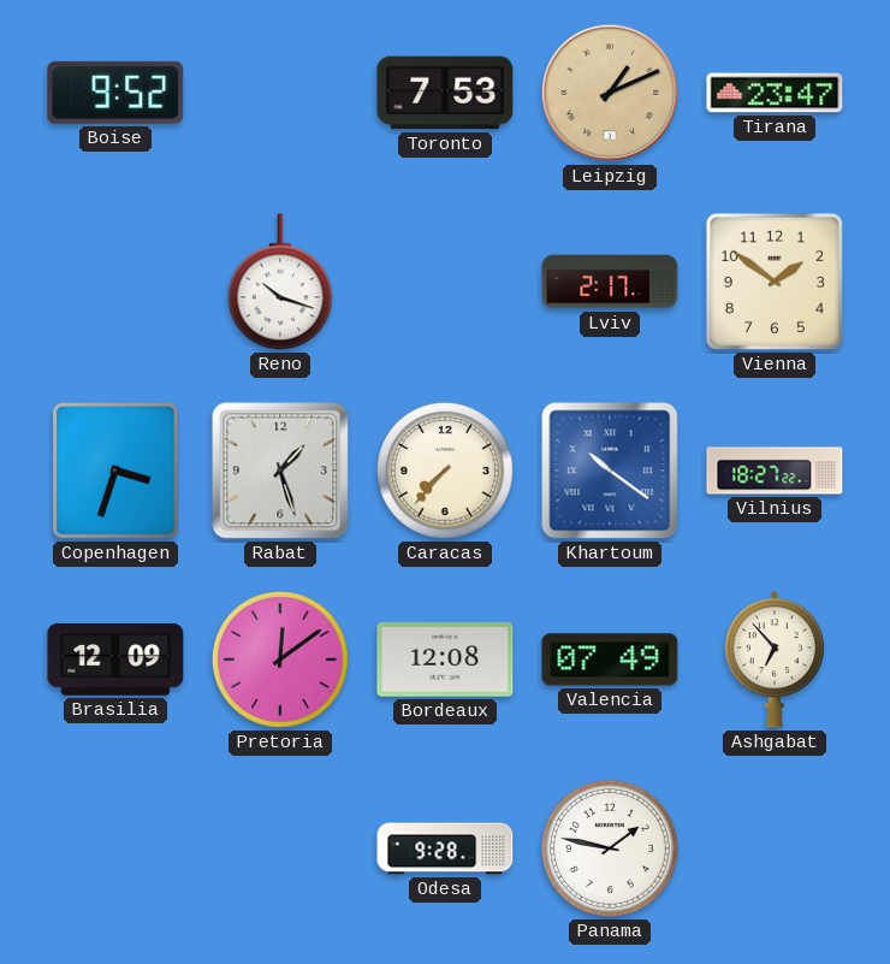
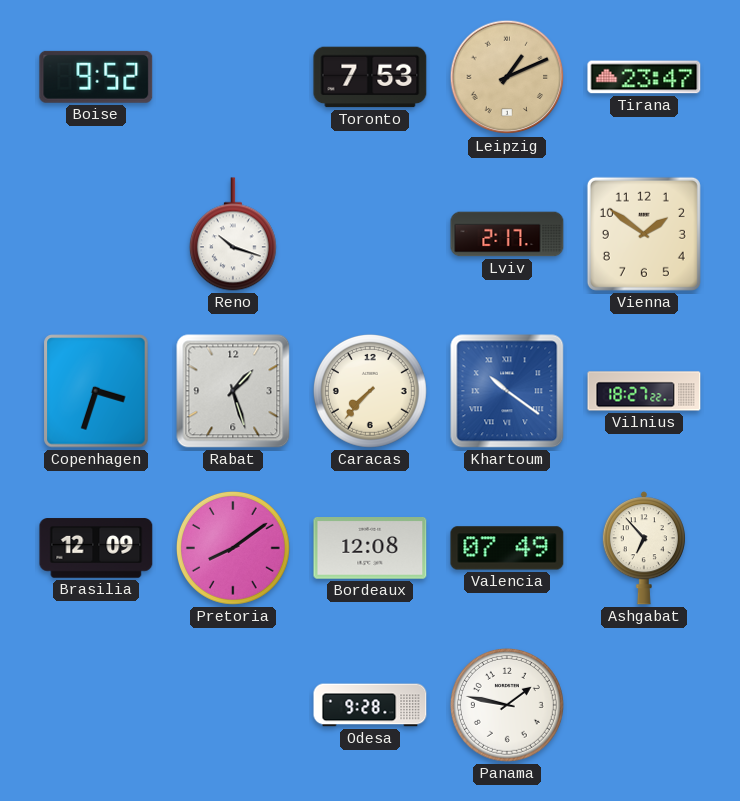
Pretoria: 12:09 -> 8:09
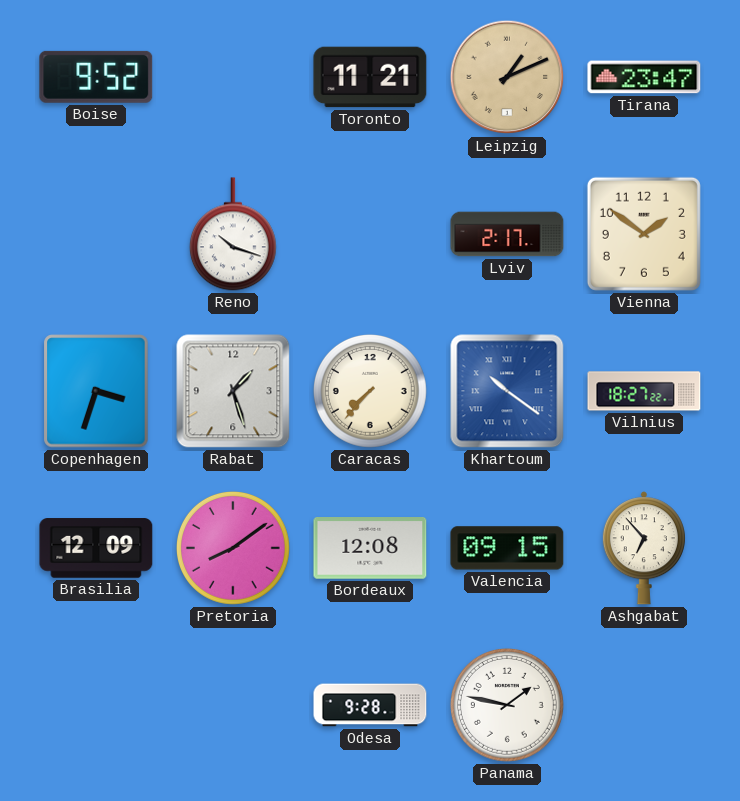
Toronto: 7:53 -> 11:21
Valencia: 07:49 -> 09:15
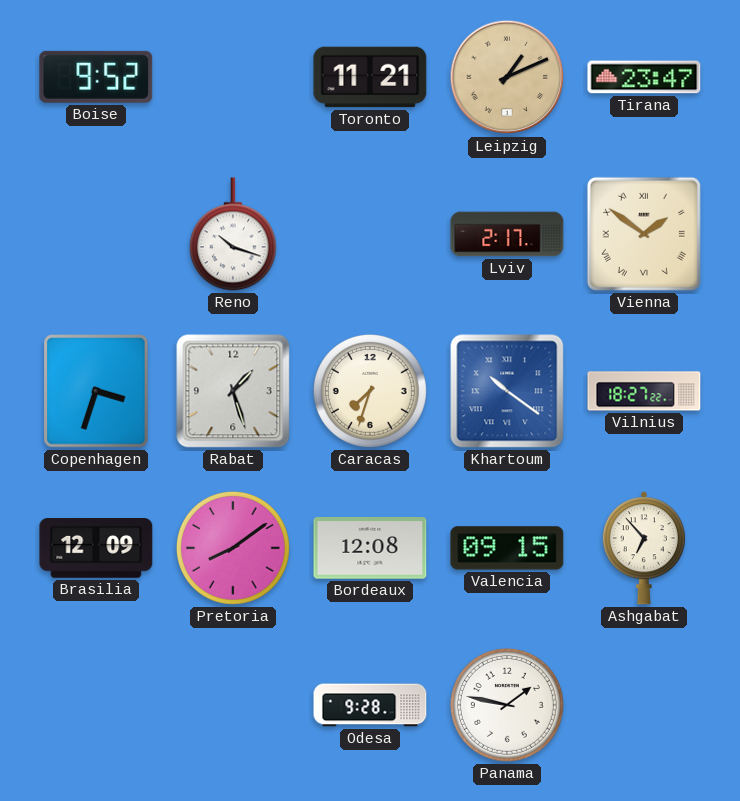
Vienna numerals: Arabic -> Roman
Caracas: 7:37 -> 7:33
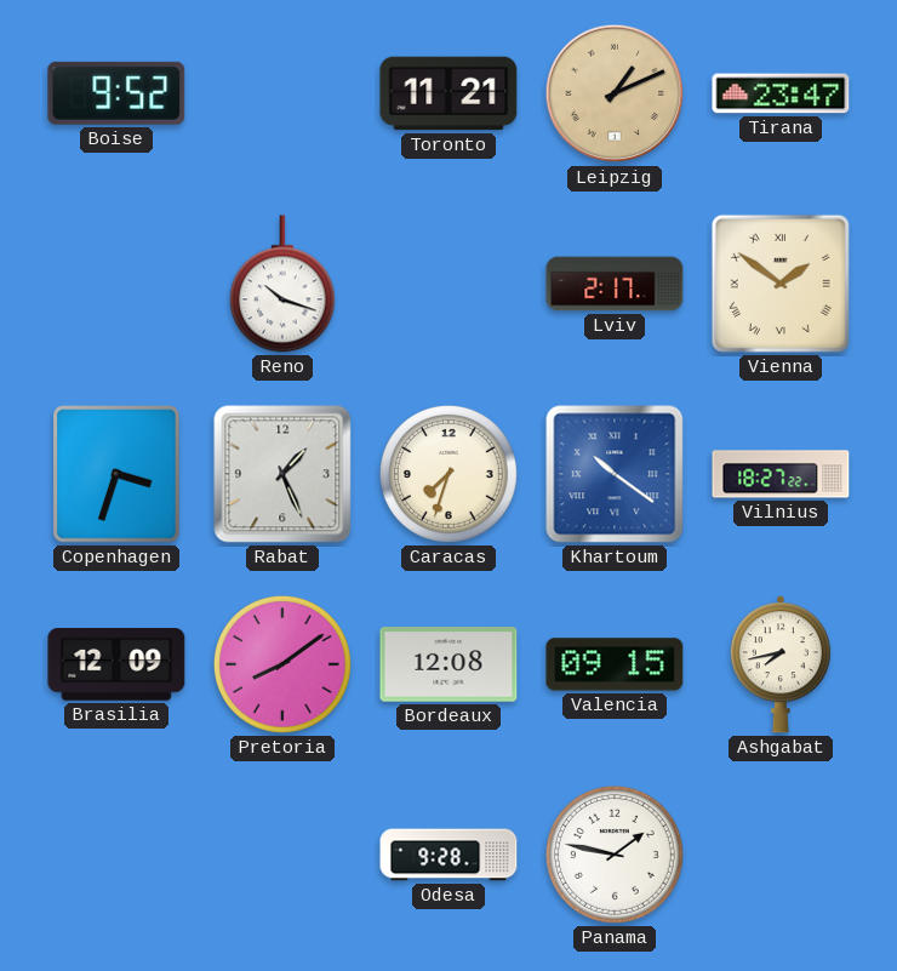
Rabat: 1:27 -> 1:26
Ashgabat: 6:53 -> 7:43
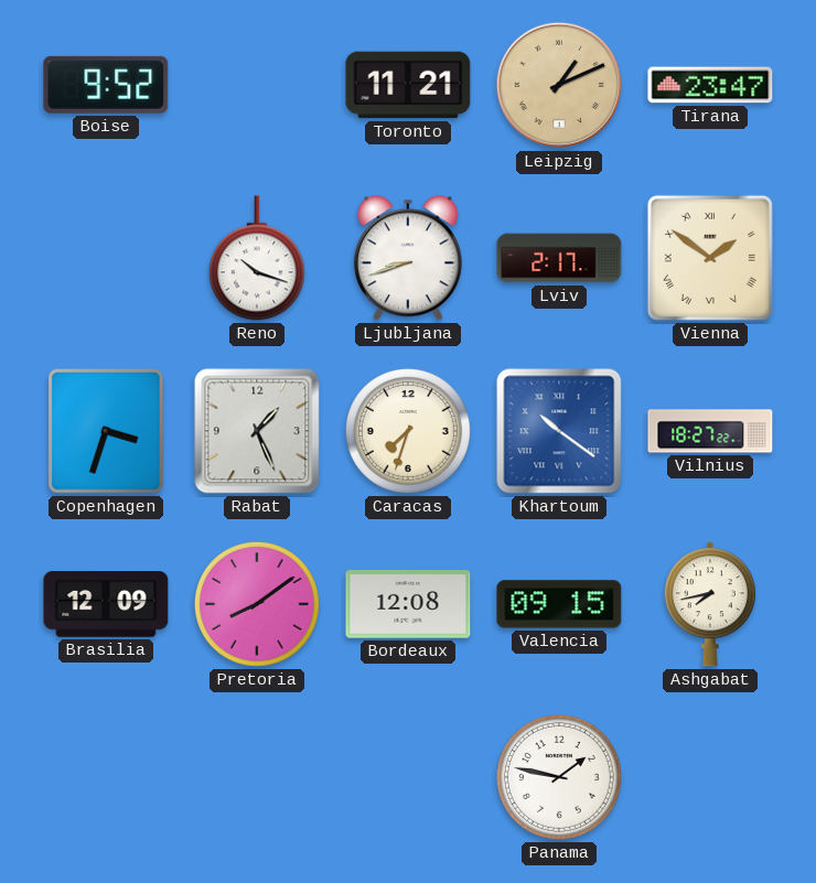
Ljubljana: none -> 8:42
Odesa: 9:28 -> none
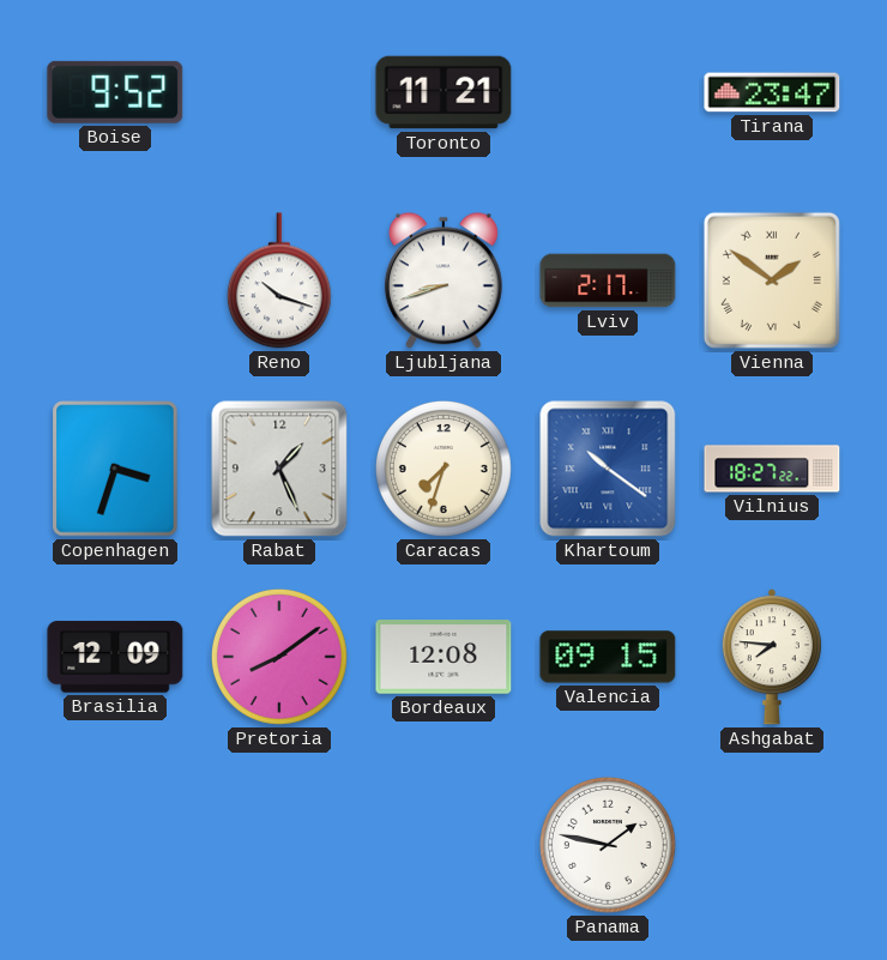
Leipzig: 1:11 -> none
Ashgabat: 7:43 -> 7:46
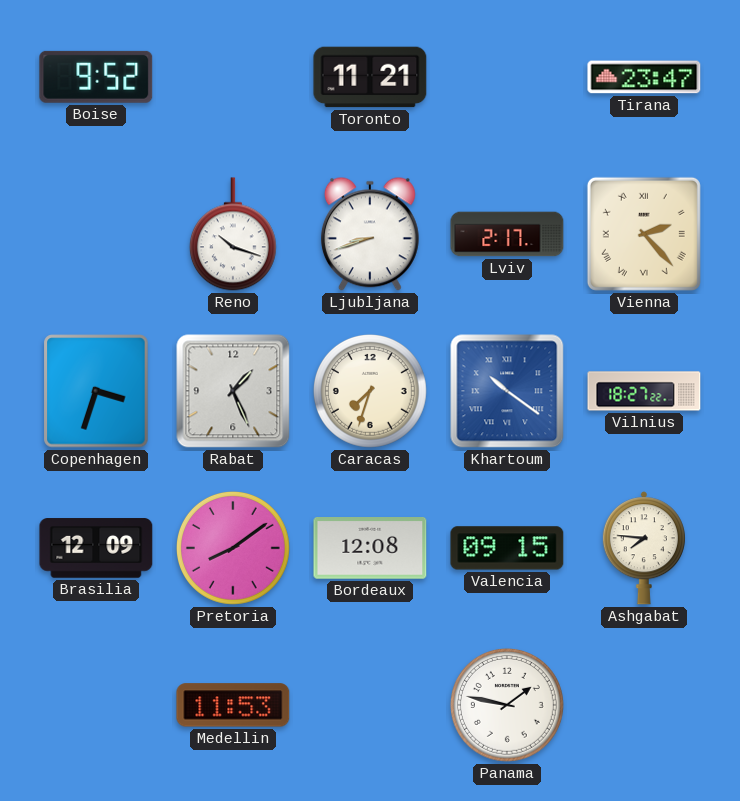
Vienna: 1:51 -> 2:23
Medellin: none -> 11:53
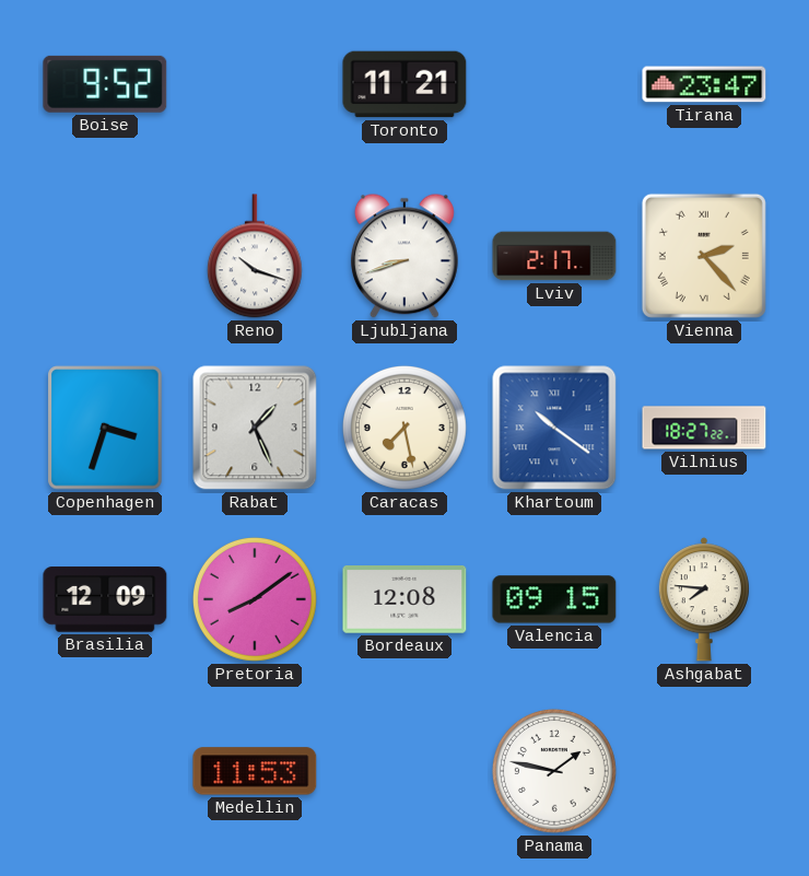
Caracas: 7:33 -> 7:28
